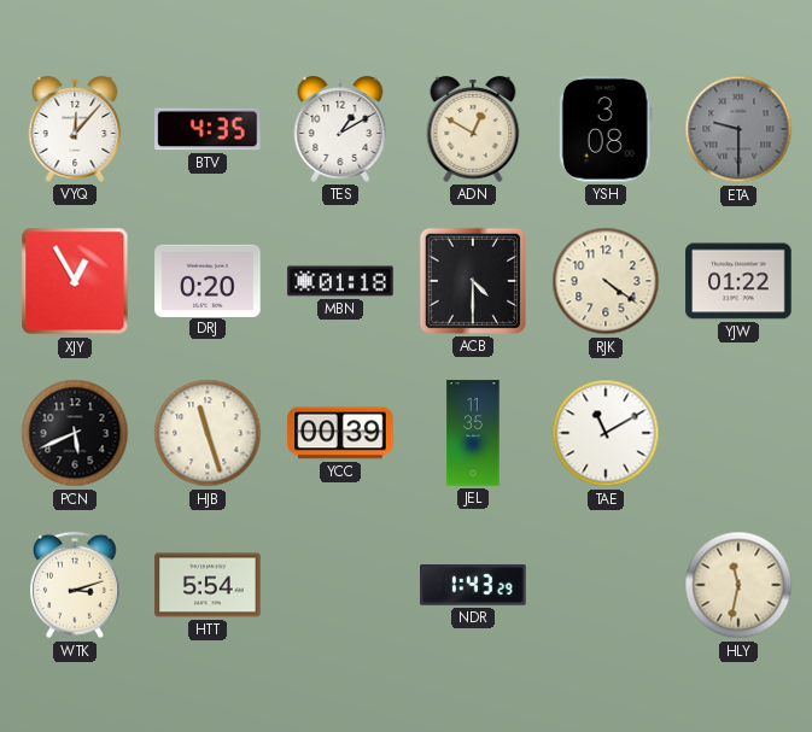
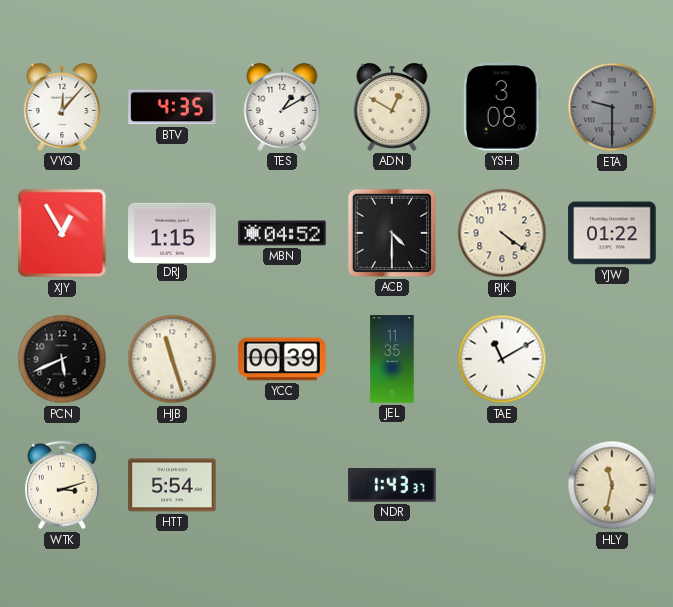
DRJ: 0:20 -> 1:15
MBN: 01:18 -> 04:52
NDR: 1:43:29 -> 1:43:37
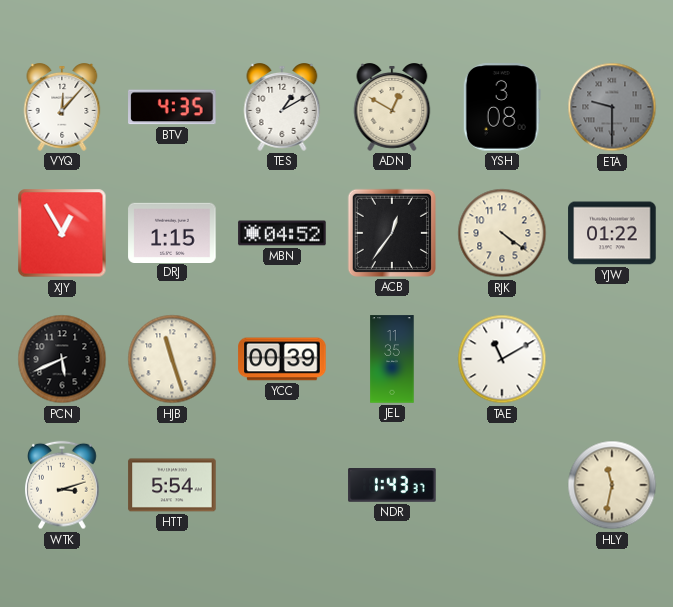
ACB: 4:30 -> 12:36
